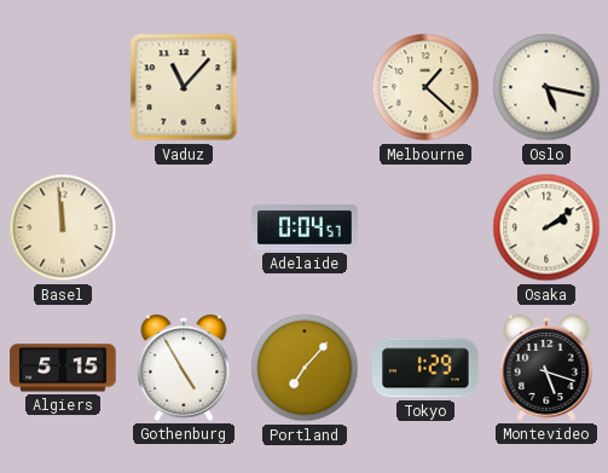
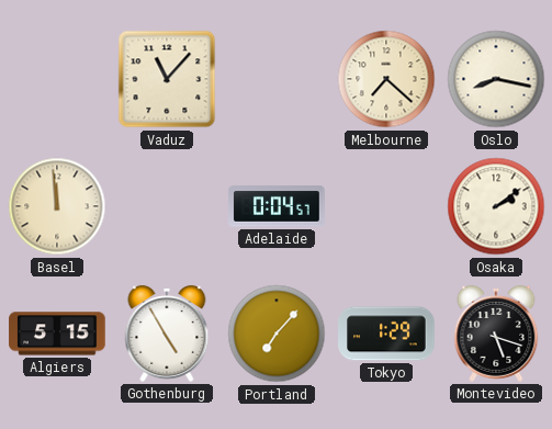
Melbourne: 1:22 -> 7:22
Oslo: 5:17 -> 8:17
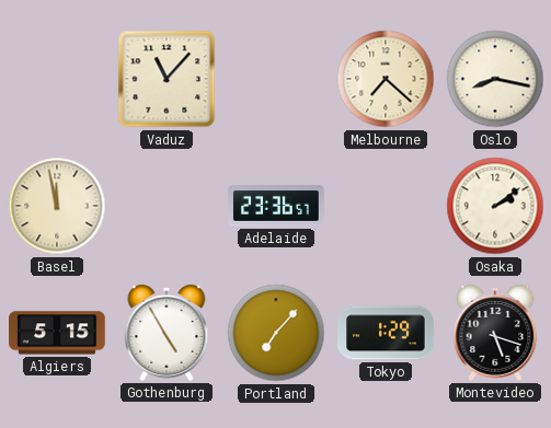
Basel: 11:59 -> 11:58
Adelaide: 0:04 -> 23:36
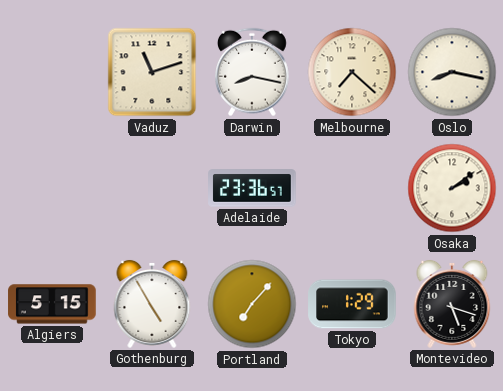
Vaduz: 11:07 -> 11:12
Darwin: none -> 8:17
Basel: 11:58 -> none
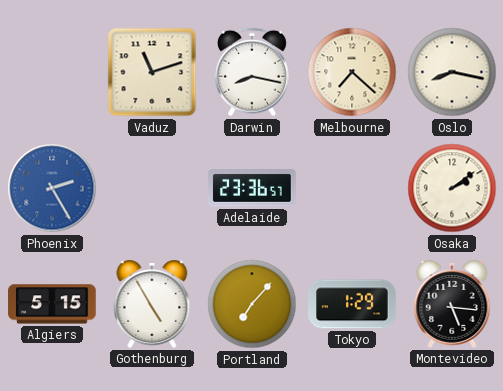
Phoenix: none -> 2:25
Montevideo: 5:18 -> 5:16
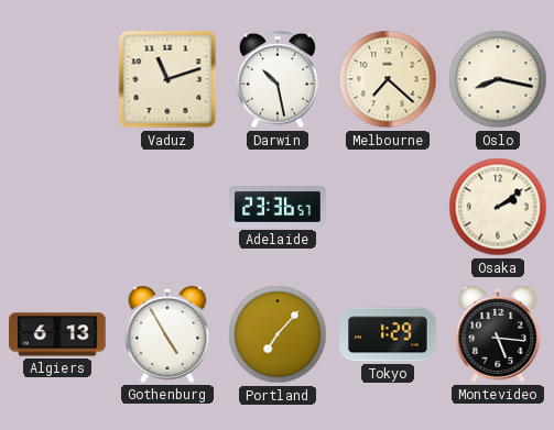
Darwin: 8:17 -> 10:28
Phoenix: 2:25 -> none
Algiers: 5:15 -> 6:13
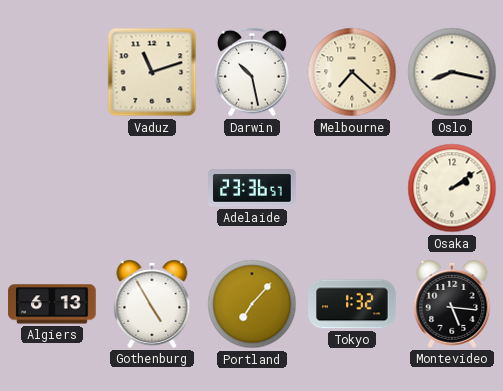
Tokyo: 1:29 -> 1:32
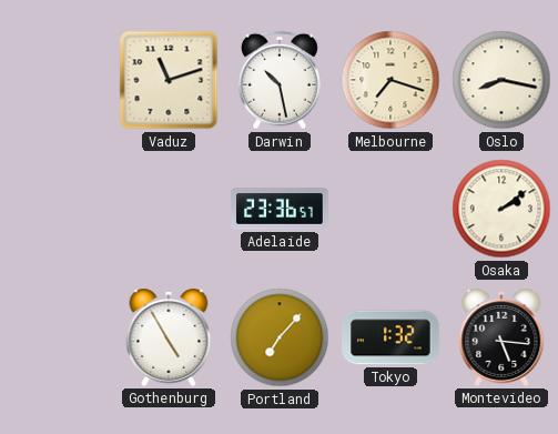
Melbourne: 7:22 -> 7:18
Algiers: 6:13 -> none
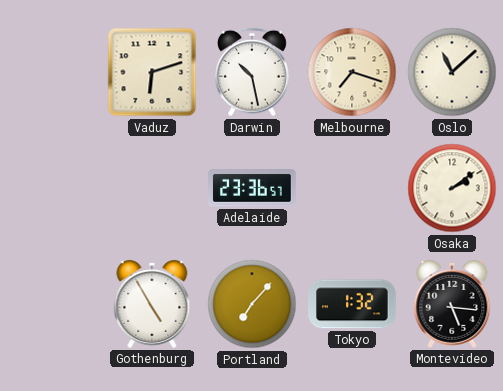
Vaduz: 11:12 -> 6:12
Oslo: 8:17 -> 11:08
